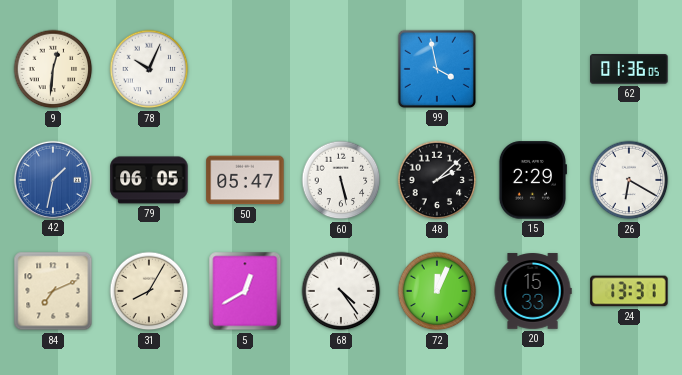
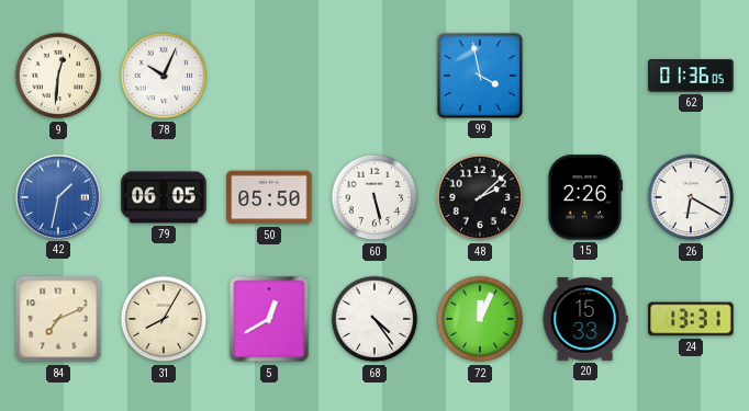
50: 05:47 -> 05:50
15: 2:29 -> 2:26
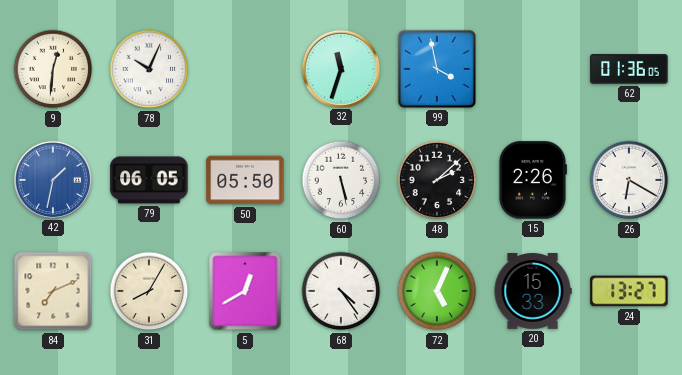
32: none -> 11:33
72: 12:04 -> 5:04
24: 13:31 -> 13:27
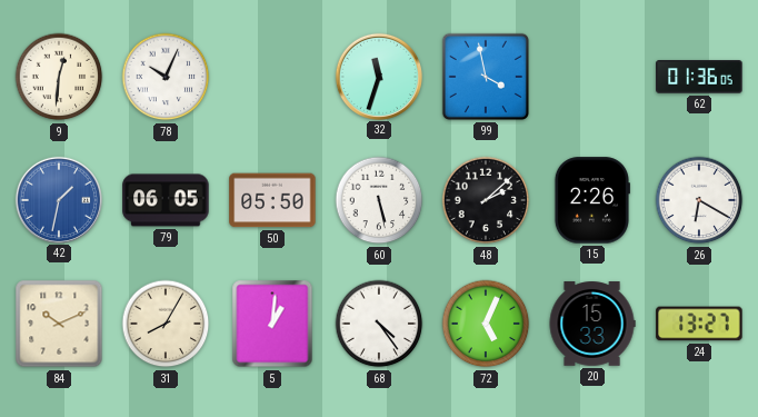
84: 7:11 -> 10:11
5: 12:40 -> 1:01
